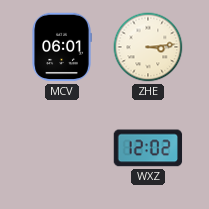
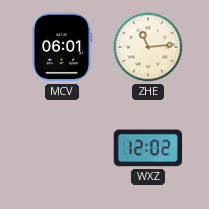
ZHE: 3:14 -> 11:14
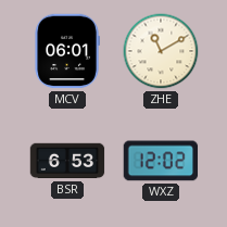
ZHE: 11:14 -> 11:10
BSR: none -> 6:53
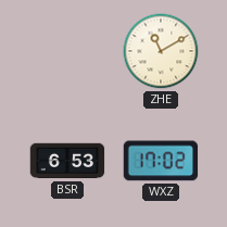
MCV: 06:01 -> none
WXZ: 12:02 -> 17:02
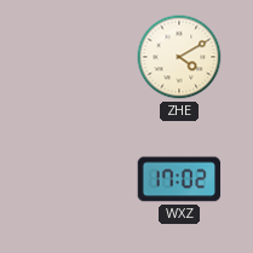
ZHE: 11:10 -> 4:10
BSR: 6:53 -> none
